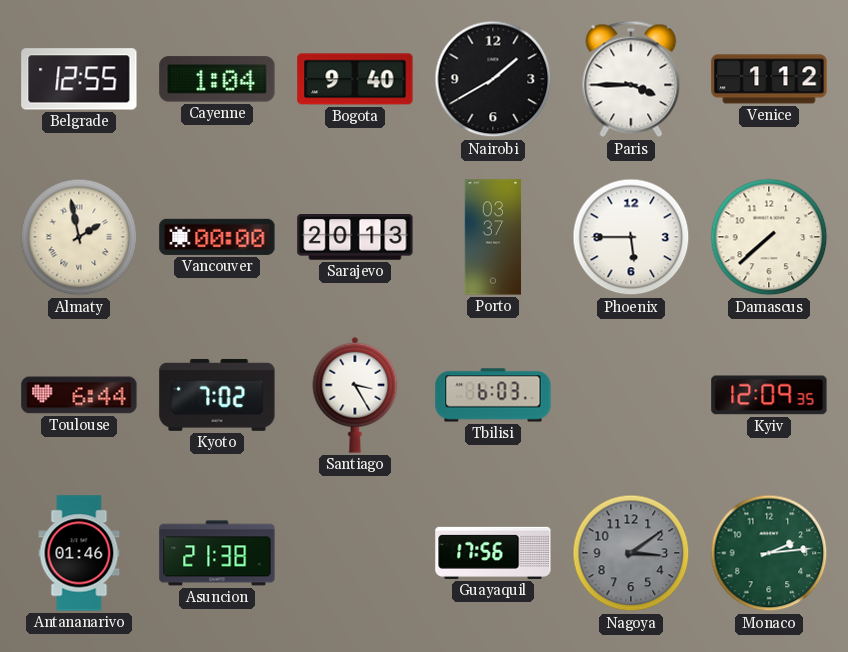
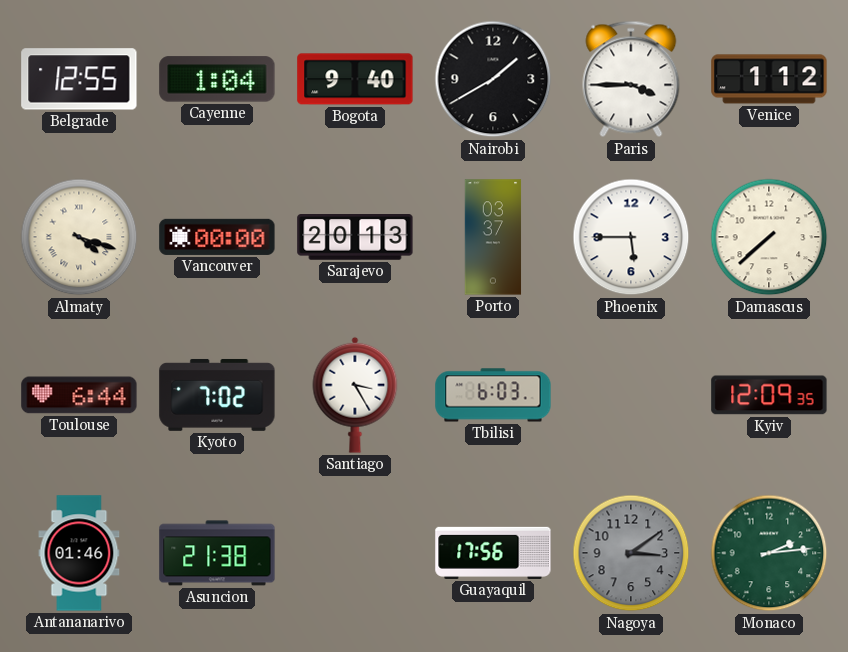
Almaty: 1:58 -> 4:18
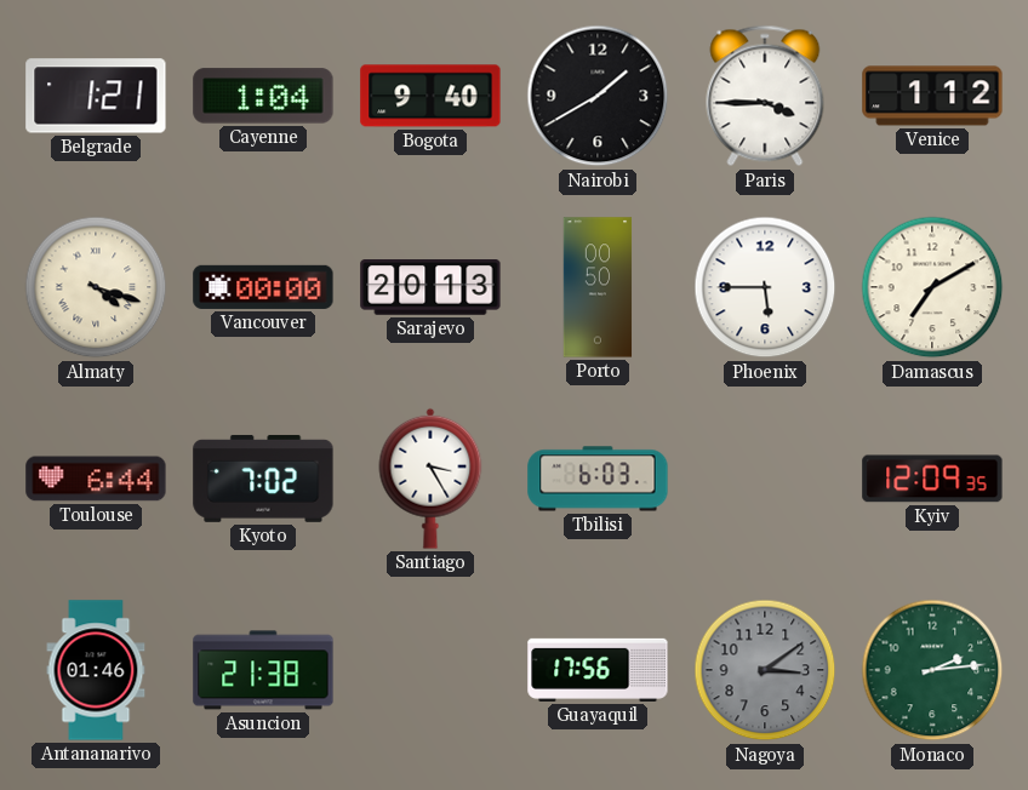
Belgrade: 12:55 -> 1:21
Porto: 03:37 -> 00:50
Damascus: 7:38 -> 7:10
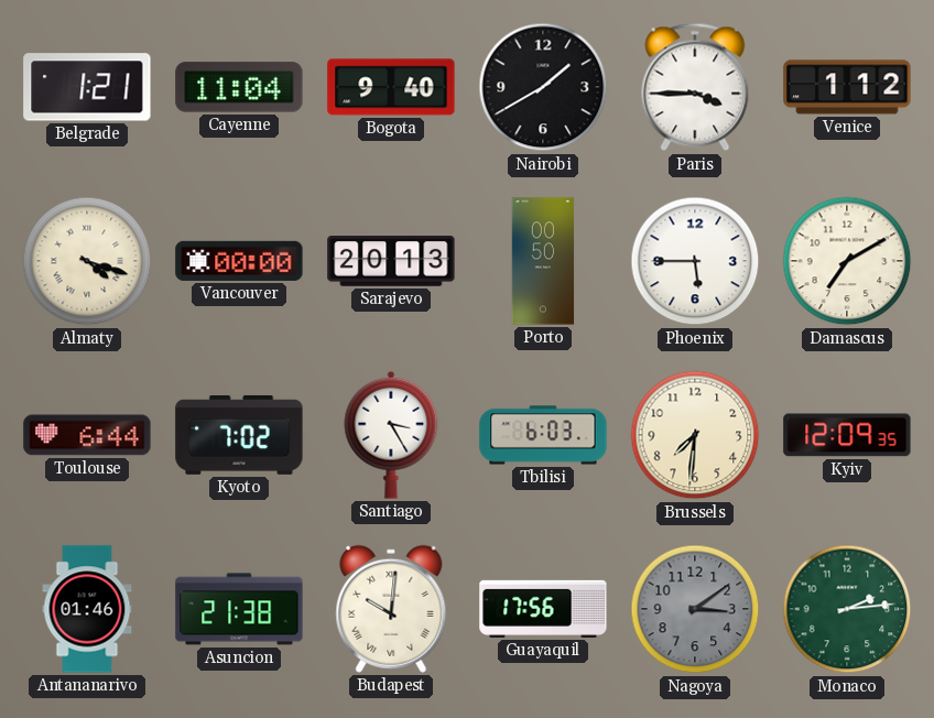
Cayenne: 1:04 -> 11:04
Brussels: none -> 7:31
Budapest: none -> 10:01
